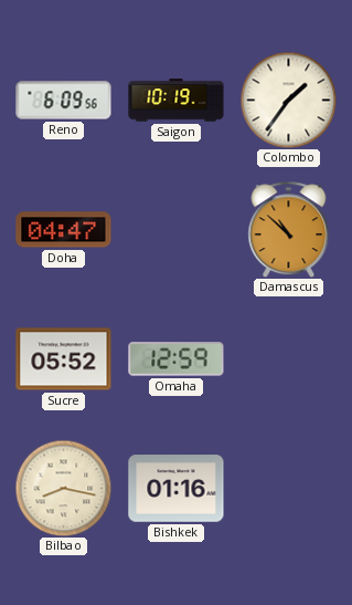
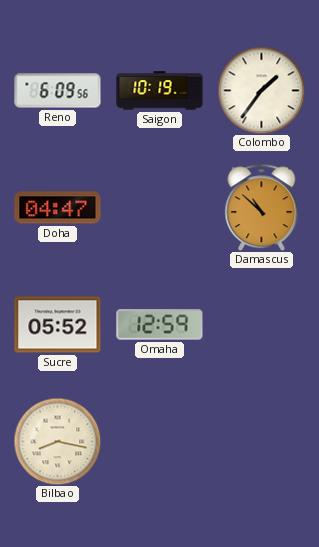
Bishkek: 01:16 -> none
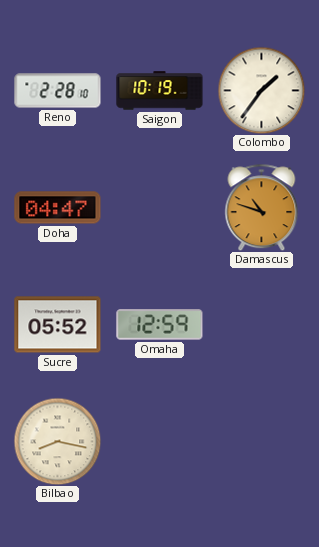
Reno: 6:09 -> 2:28
Damascus: 10:52 -> 10:48
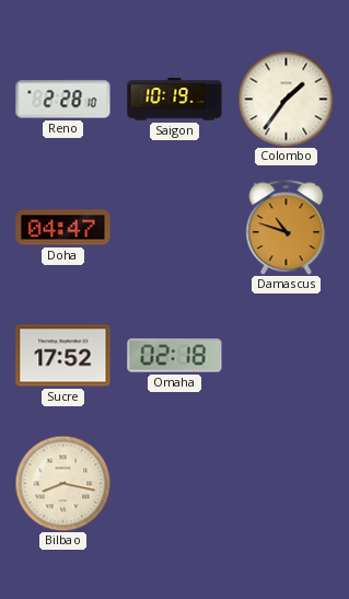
Sucre: 05:52 -> 17:52
Omaha: 12:59 -> 02:18
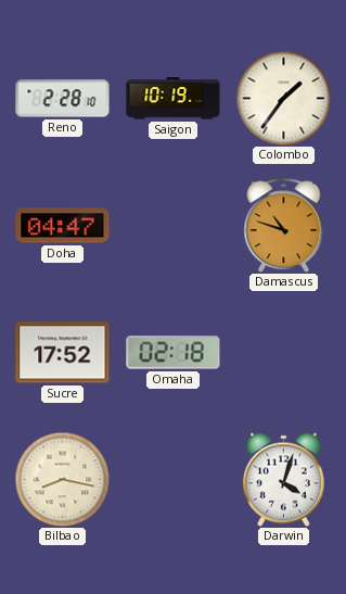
Darwin: none -> 4:03
